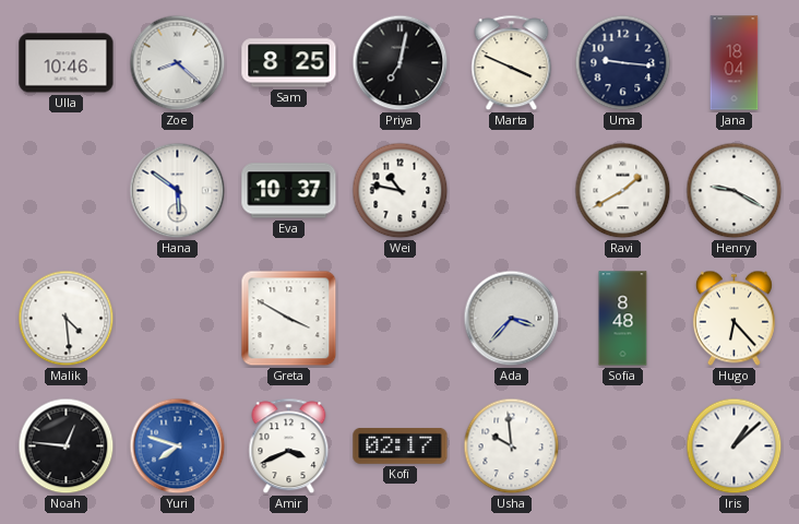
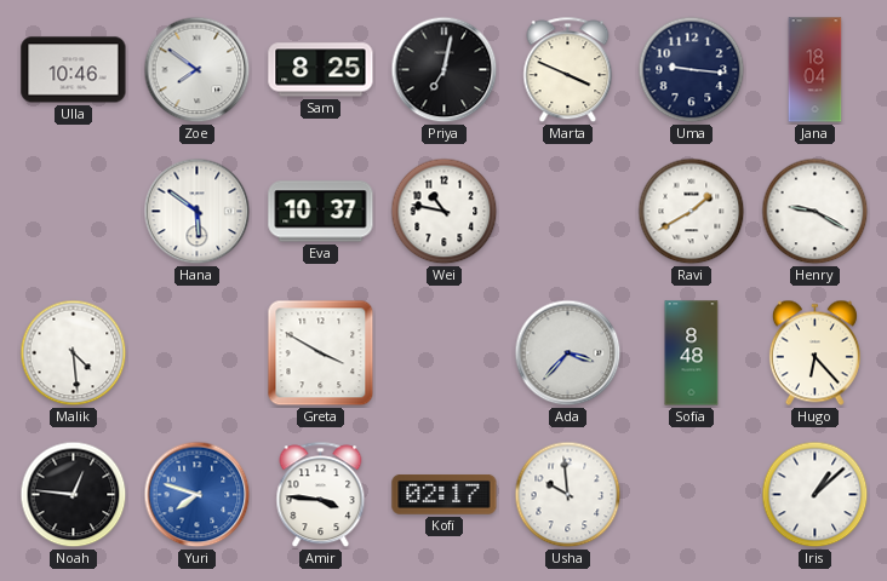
Zoe: 8:22 -> 7:51
Amir: 3:41 -> 3:46
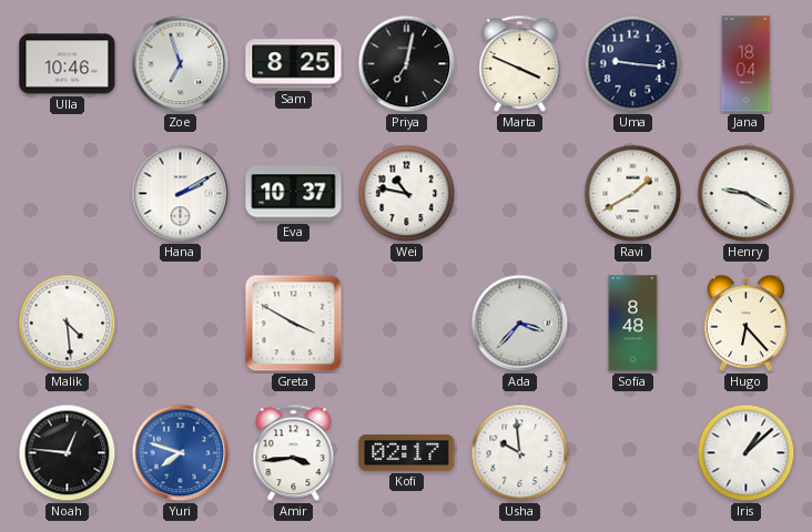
Zoe: 7:51 -> 6:57
Hana: 5:51 -> 2:10
Amir: 3:46 -> 3:44
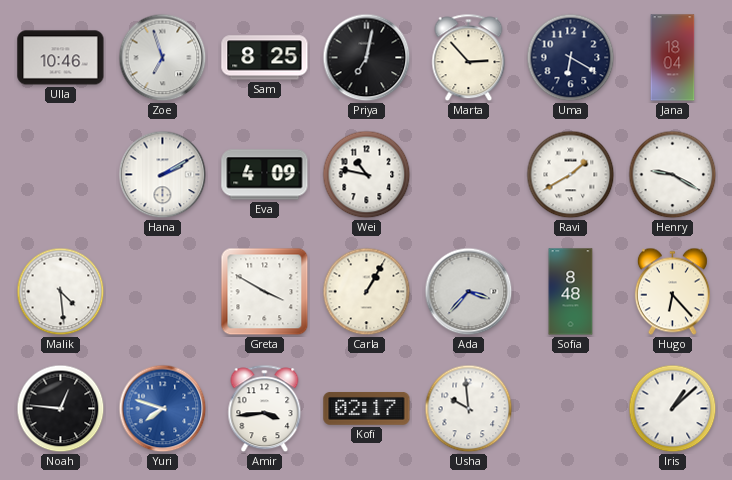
Marta: 3:49 -> 2:53
Uma: 9:16 -> 6:20
Eva: 10:37 -> 4:09
Carla: none -> 1:05
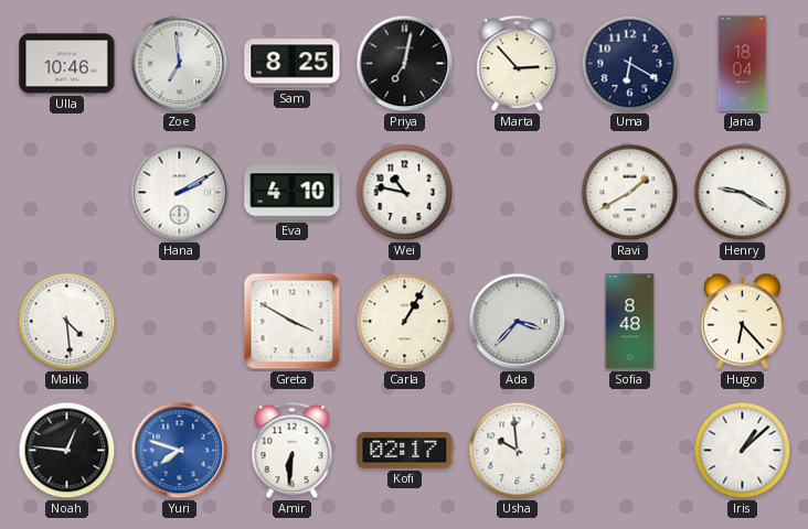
Zoe: 6:57 -> 6:59
Eva: 4:09 -> 4:10
Amir: 3:44 -> 6:31
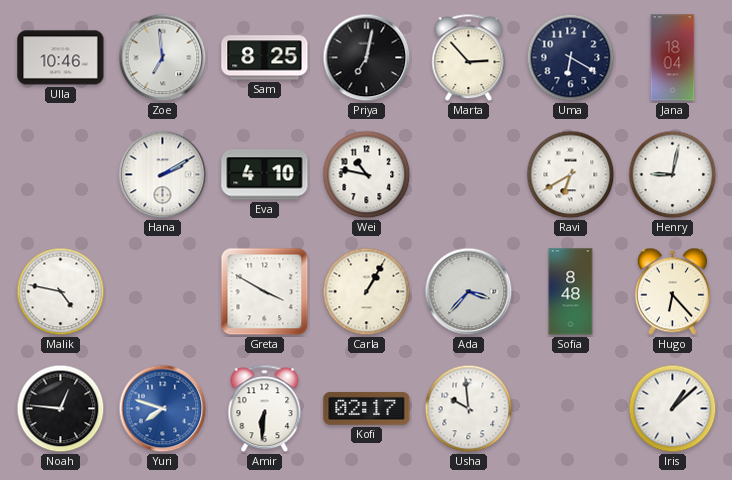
Ravi: 1:40 -> 6:40
Henry: 9:20 -> 9:02
Malik: 4:29 -> 4:47
